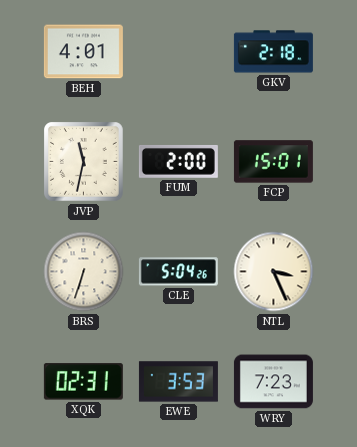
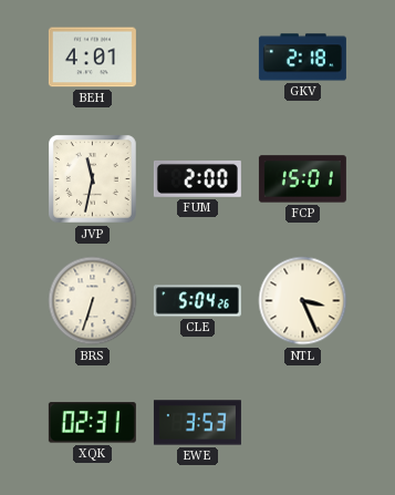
WRY: 7:23 -> none
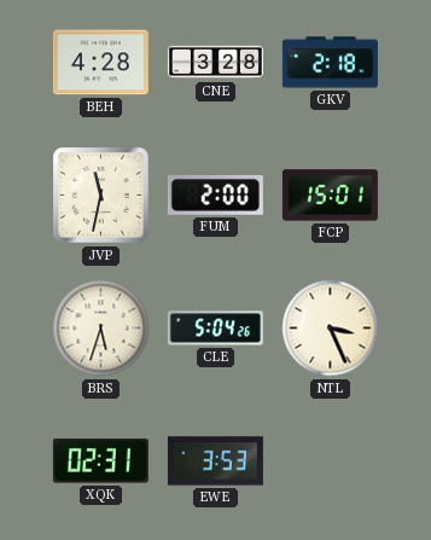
BEH: 4:01 -> 4:28
CNE: none -> 3:28
BRS: 6:33 -> 5:33
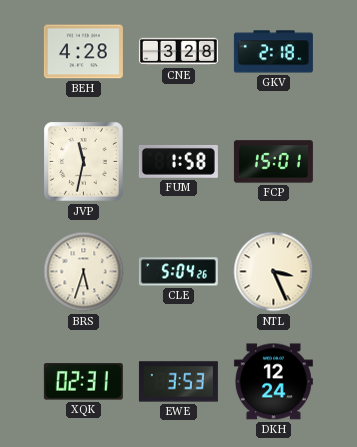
FUM: 2:00 -> 1:58
DKH: none -> 12:24
